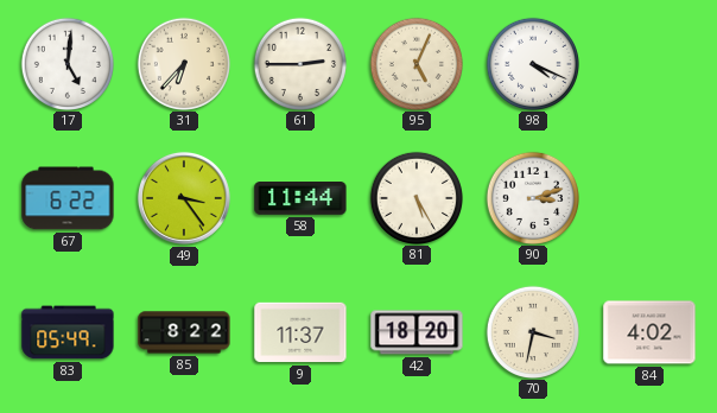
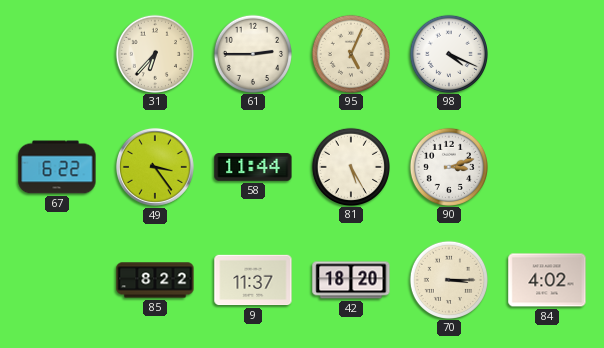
17: 5:01 -> none
83: 05:49 -> none
70: 3:32 -> 3:15
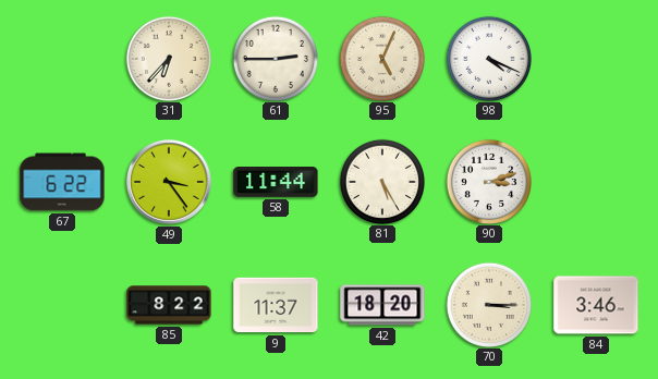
84: 4:02 -> 3:46
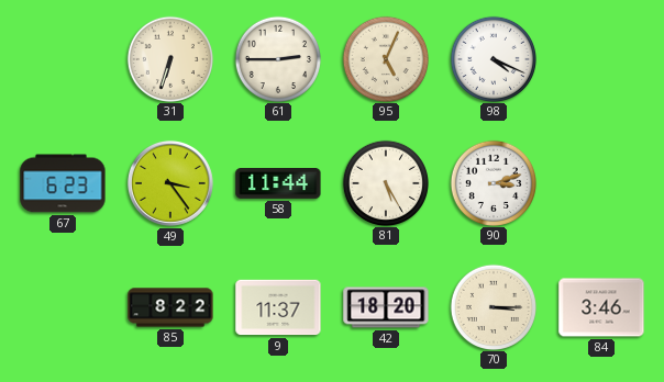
31: 6:37 -> 6:33
67: 6:22 -> 6:23
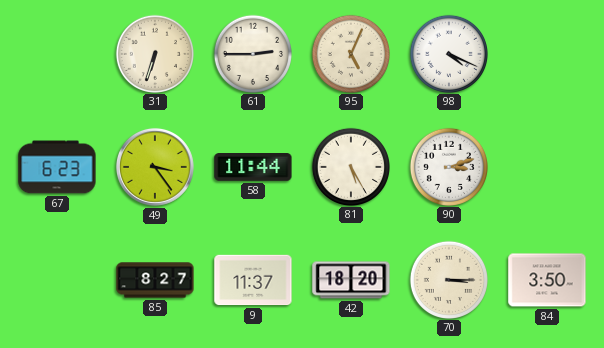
85: 8:22 -> 8:27
84: 3:46 -> 3:50
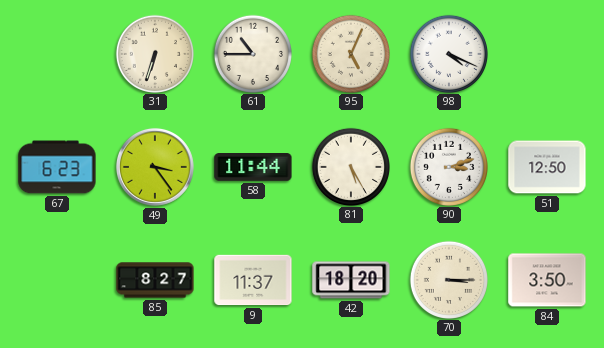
61: 2:45 -> 10:45
51: none -> 12:50
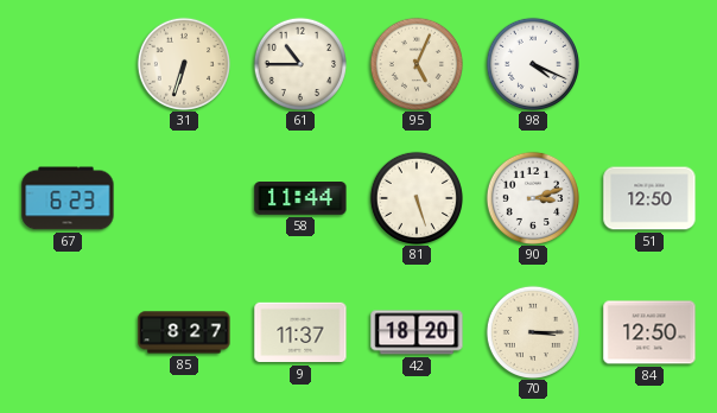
49: 3:24 -> none
81: 5:25 -> 5:27
84: 3:50 -> 12:50
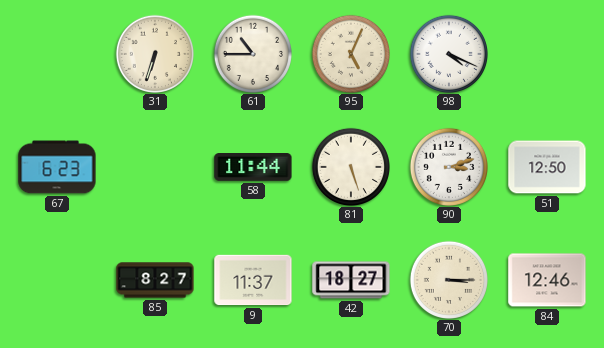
42: 18:20 -> 18:27
84: 12:50 -> 12:46
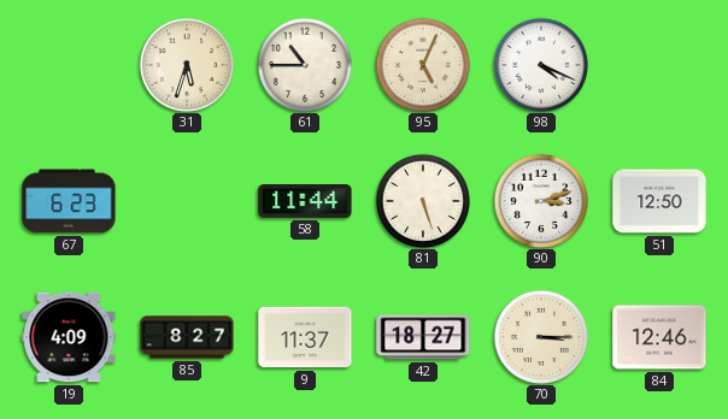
31: 6:33 -> 5:33
19: none -> 4:09
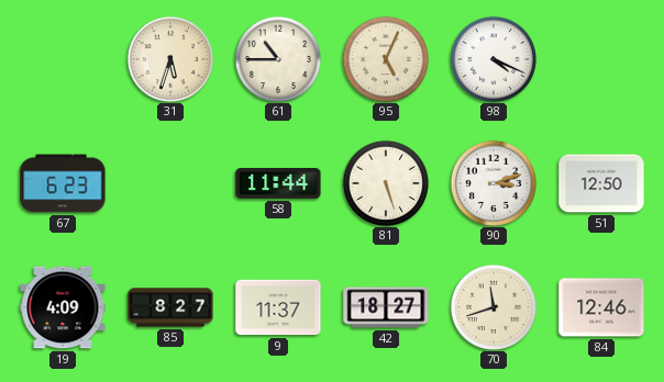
70: 3:15 -> 11:42
